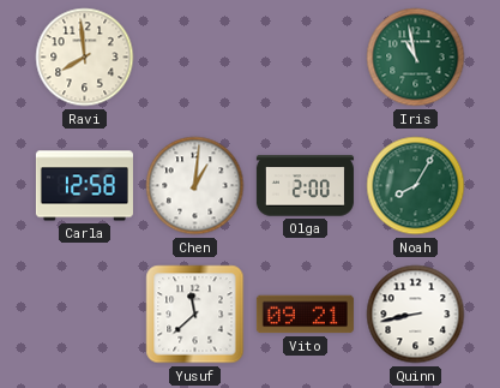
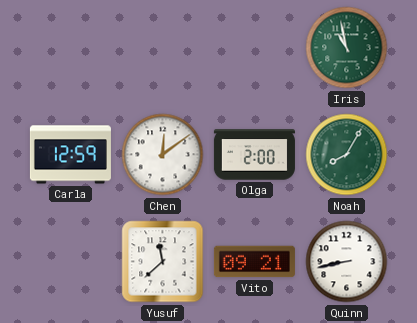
Ravi: 7:59 -> none
Carla: 12:58 -> 12:59
Chen: 1:01 -> 12:09
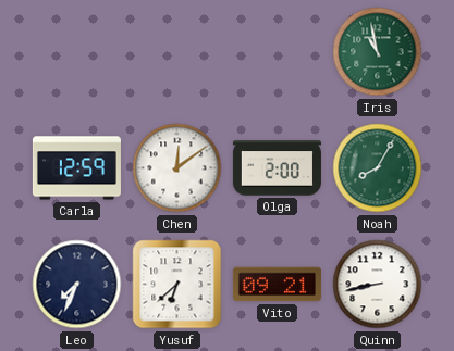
Leo: none -> 7:34
Yusuf: 11:38 -> 6:38
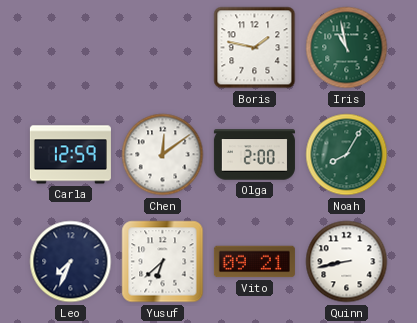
Boris: none -> 1:47
